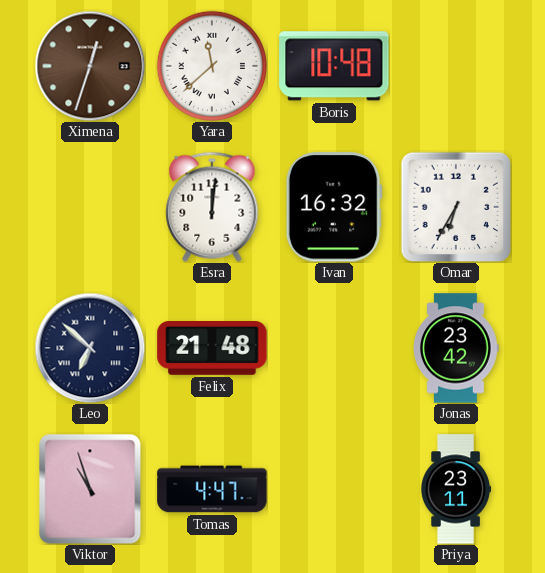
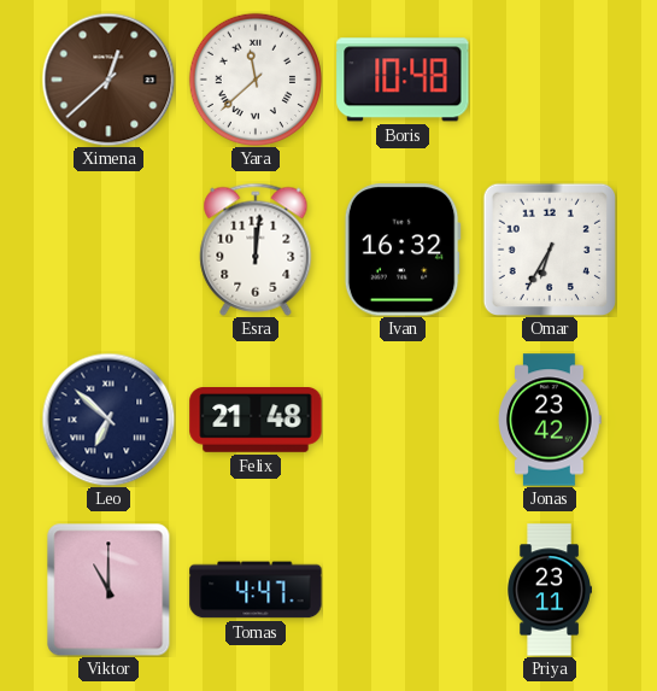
Ximena: 12:33 -> 12:38
Viktor: 10:57 -> 11:00
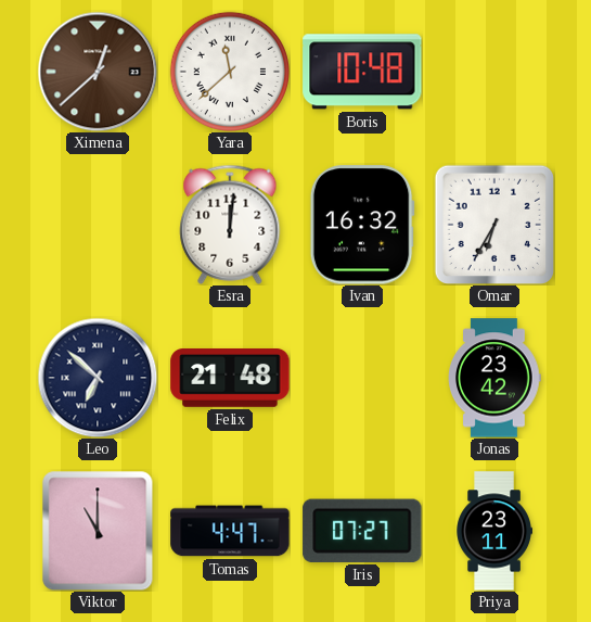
Iris: none -> 07:27
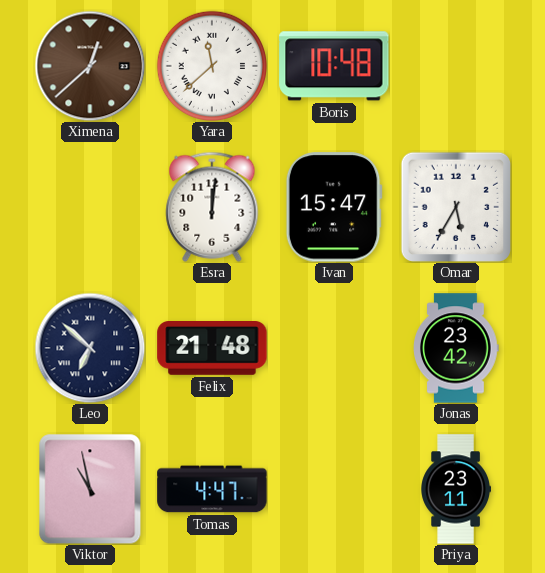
Ivan: 16:32 -> 15:47
Omar: 6:35 -> 5:35
Viktor: 11:00 -> 10:58
Iris: 07:27 -> none
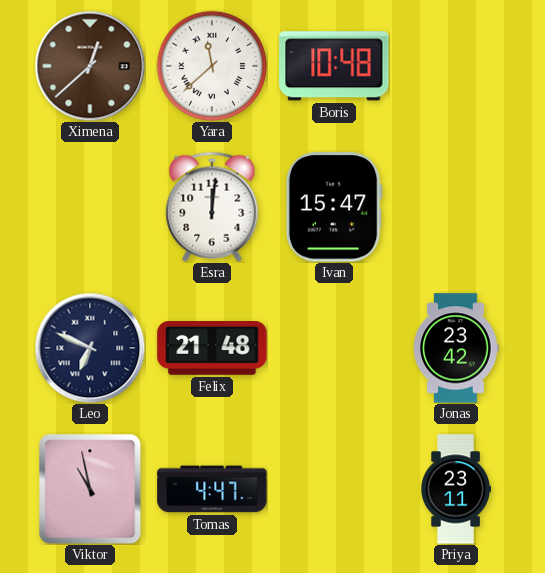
Omar: 5:35 -> none
Leo: 6:52 -> 6:49
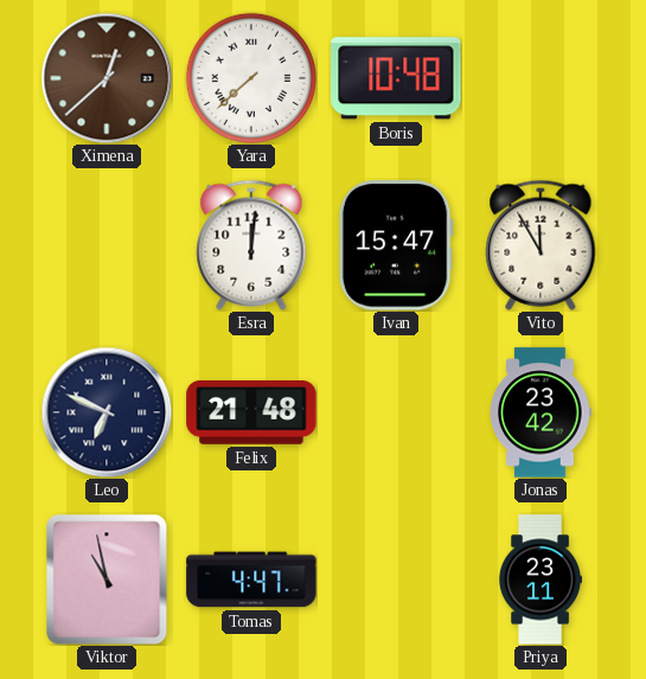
Yara: 11:38 -> 7:38
Vito: none -> 11:55
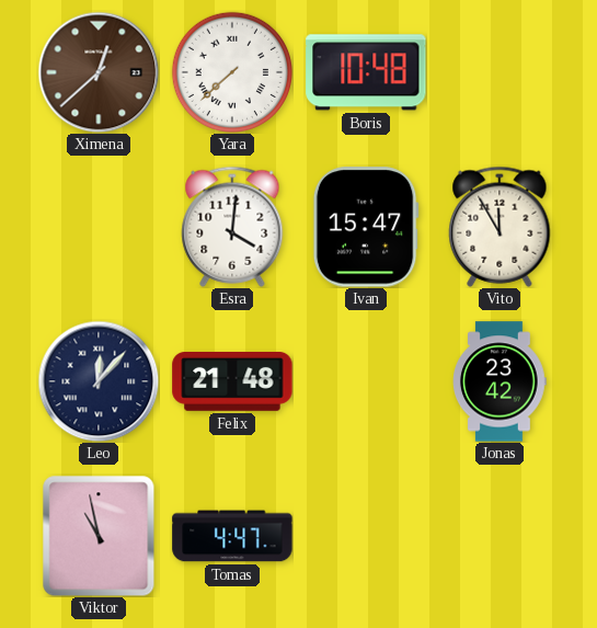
Esra: 12:01 -> 4:01
Leo: 6:49 -> 12:07
Priya: 23:11 -> none
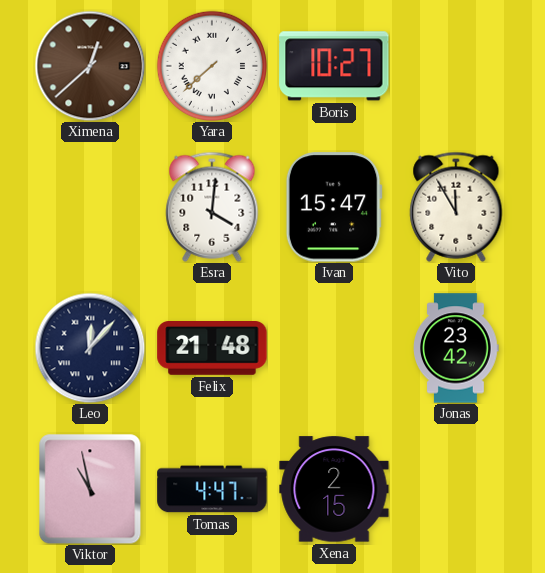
Boris: 10:48 -> 10:27
Xena: none -> 2:15
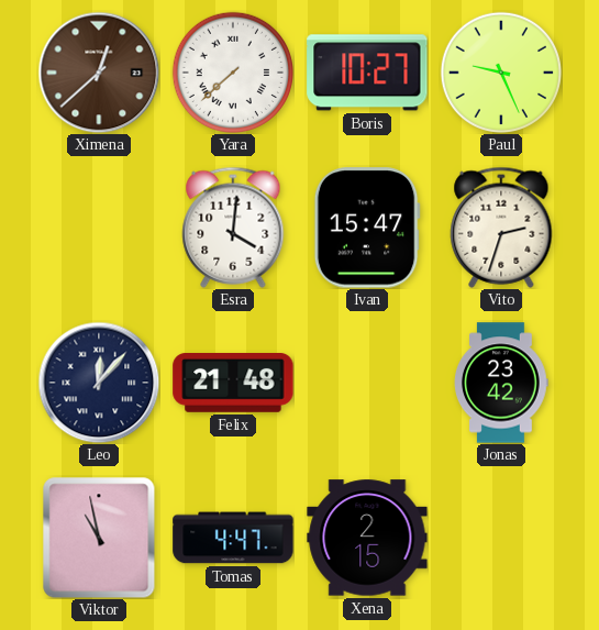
Paul: none -> 9:26
Vito: 11:55 -> 2:33
